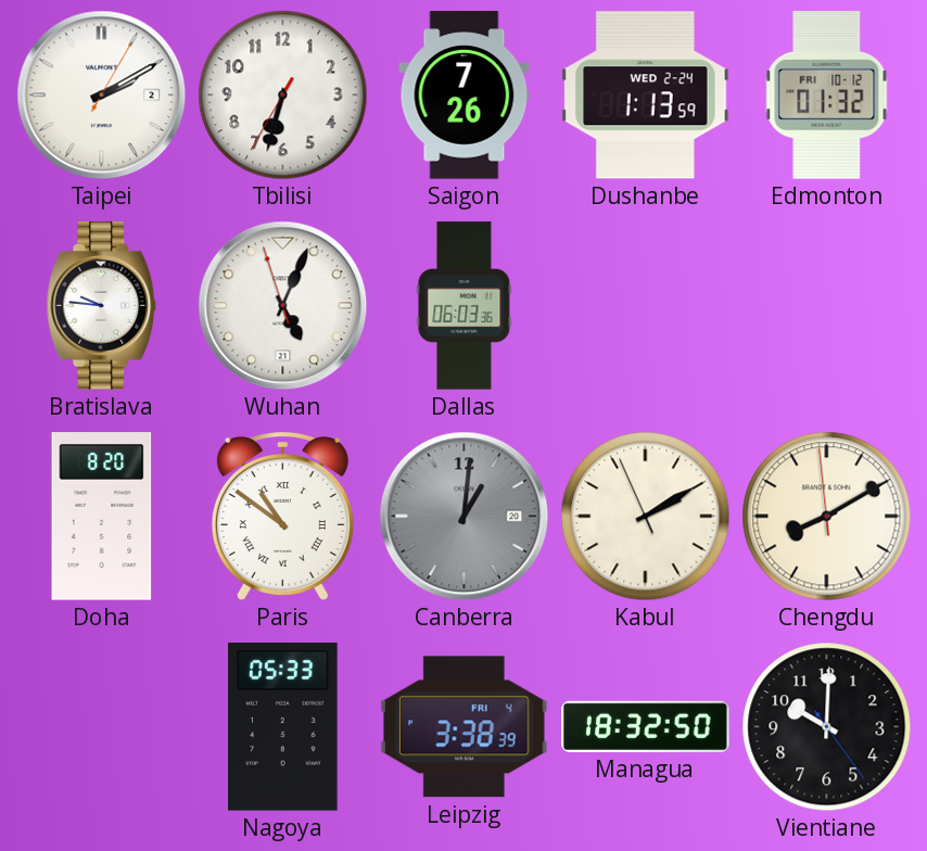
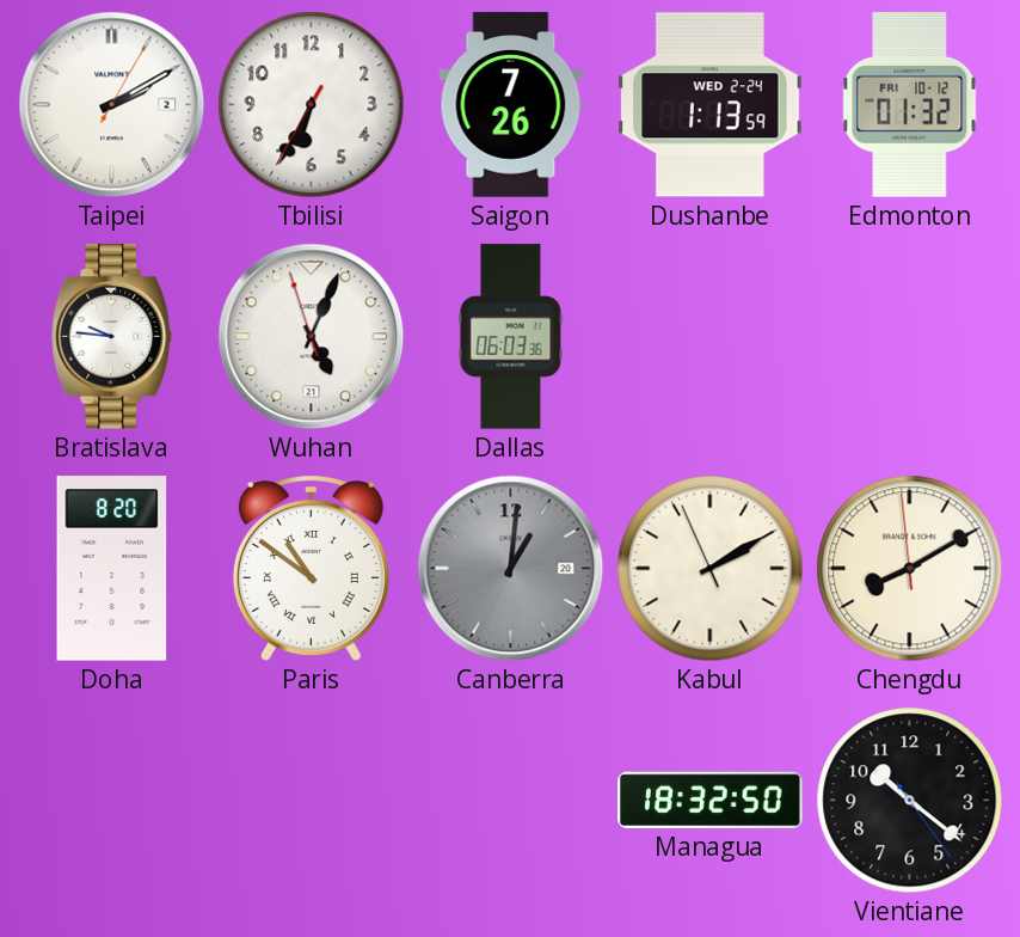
Tbilisi: 6:32 -> 6:34
Nagoya: 05:33 -> none
Leipzig: 3:38 -> none
Vientiane: 10:00 -> 10:21
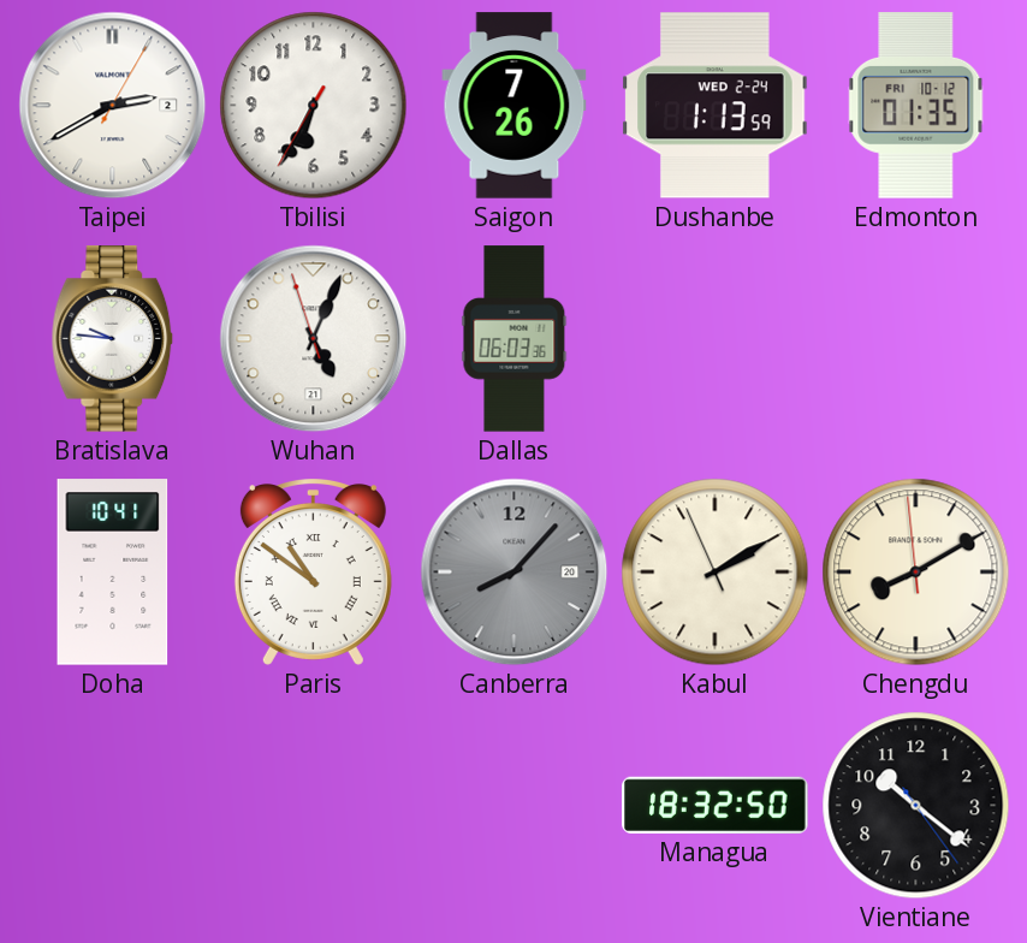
Taipei: 2:10 -> 2:40
Edmonton: 01:32 -> 01:35
Doha: 8:20 -> 10:41
Canberra: 1:01 -> 8:07
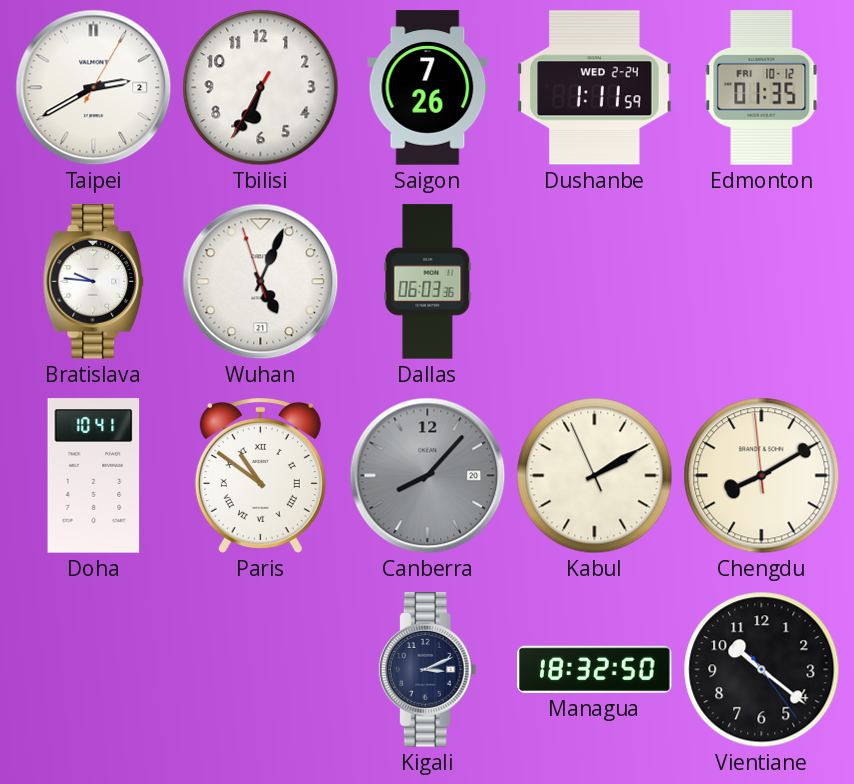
Dushanbe: 1:13 -> 1:11
Kigali: none -> 3:11
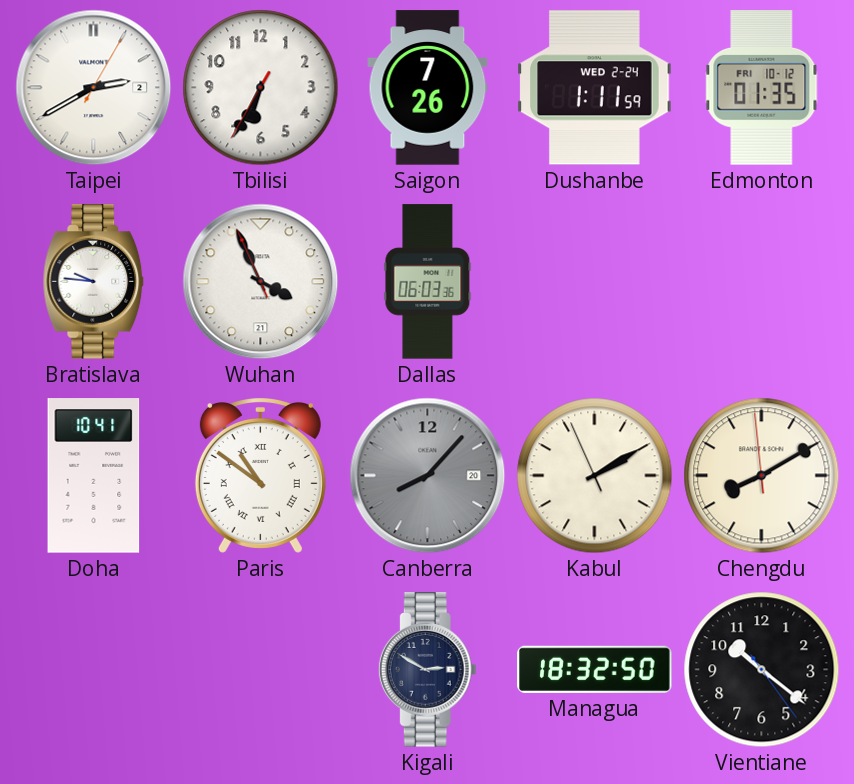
Wuhan: 5:03 -> 3:55
Kigali: 3:11 -> 2:50
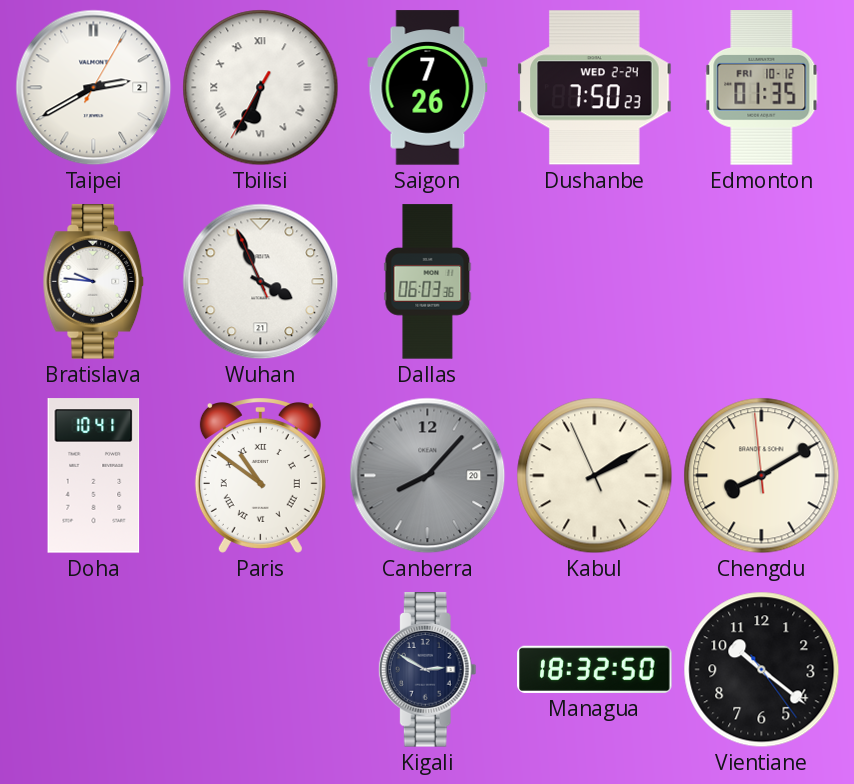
Tbilisi numerals: Arabic -> Roman
Dushanbe: 1:11 -> 7:50
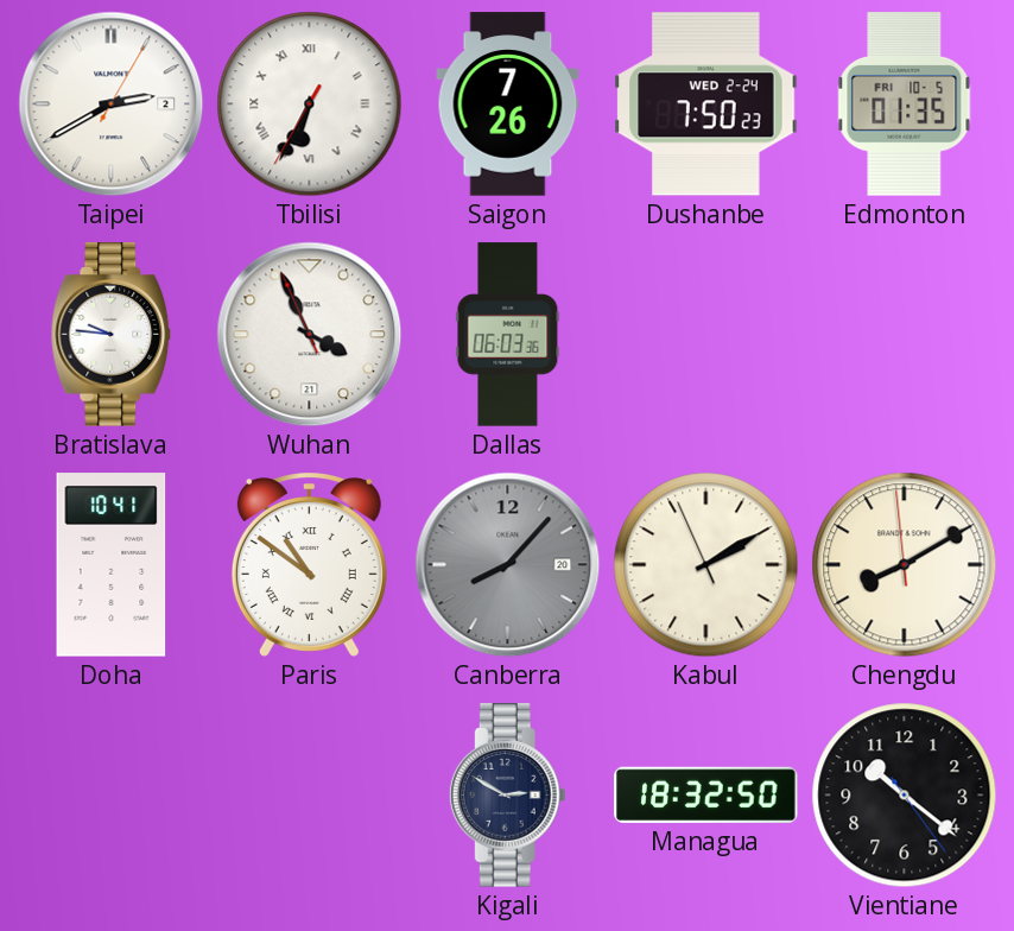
Edmonton date: FRI 10-12 -> FRI 10-5
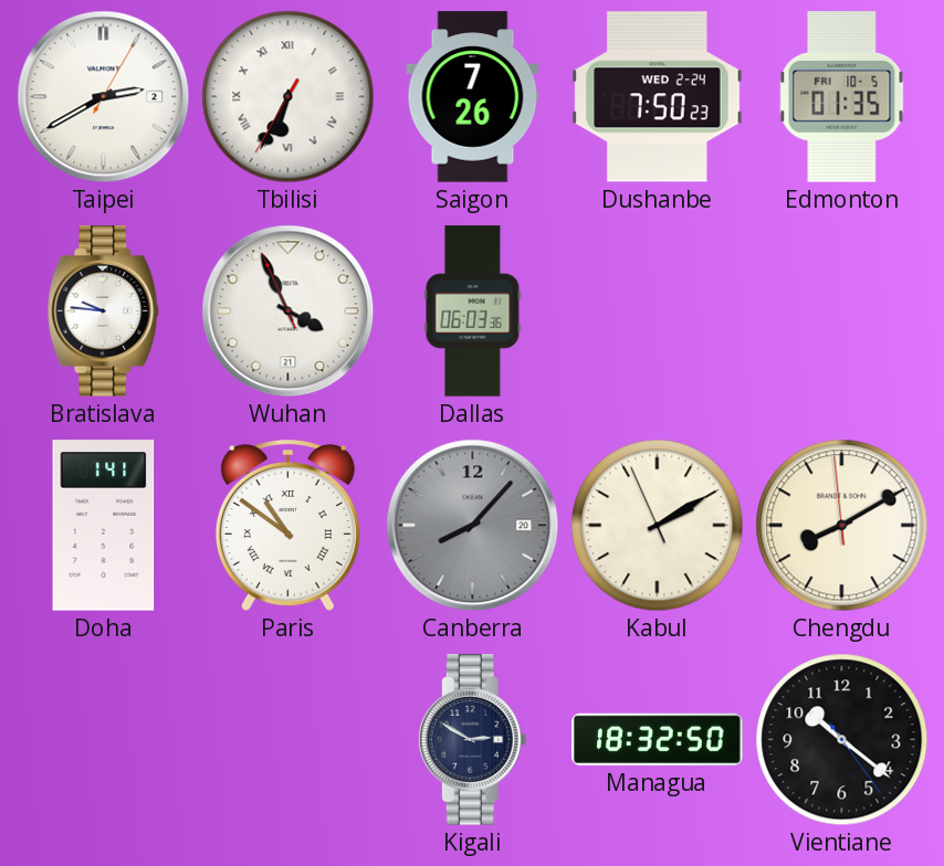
Doha: 10:41 -> 1:41
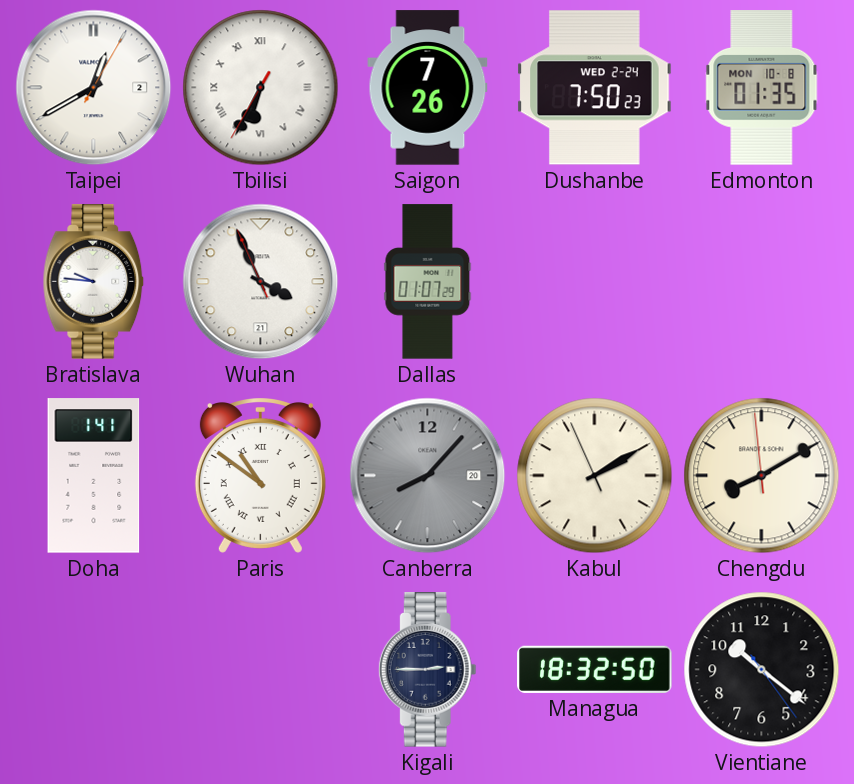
Taipei: 2:40 -> 12:40
Edmonton date: FRI 10-5 -> MON 10-8
Dallas: 06:03 -> 01:07
Kigali: 2:50 -> 2:45
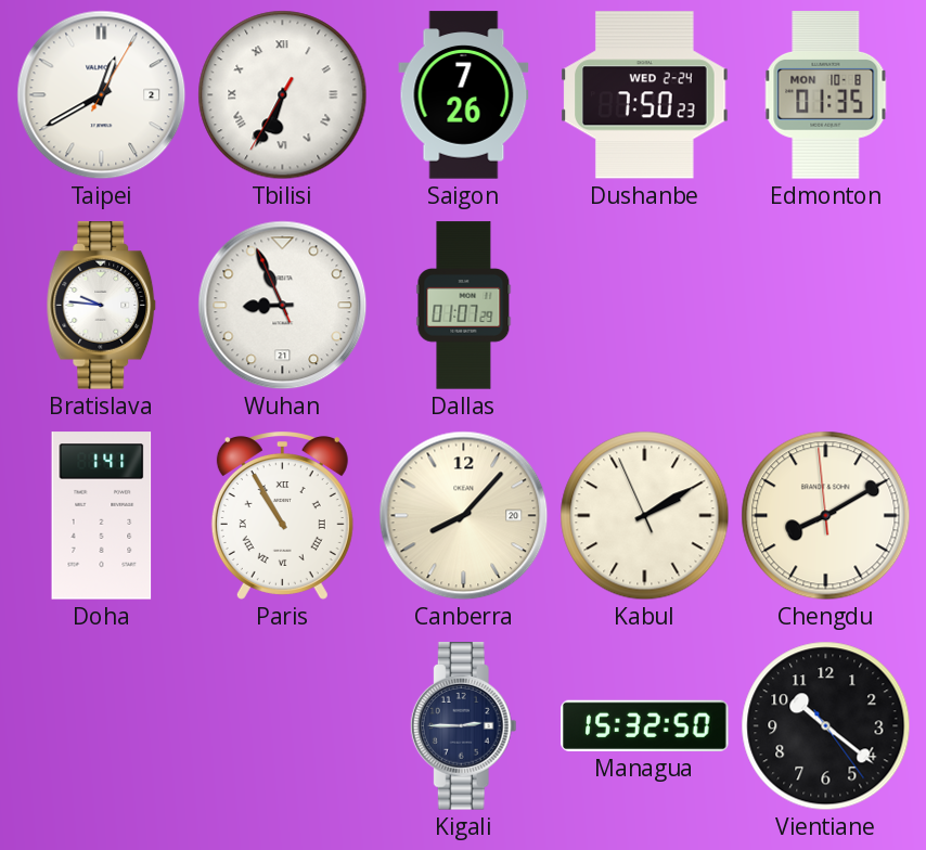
Wuhan: 3:55 -> 8:55
Paris: 10:51 -> 10:55
Canberra dial: grey -> cream
Managua: 18:32 -> 15:32
